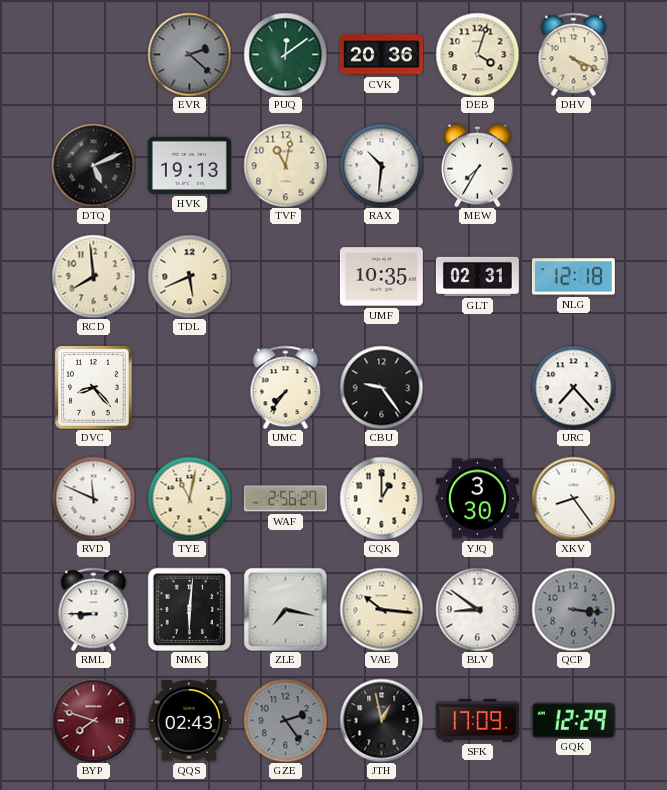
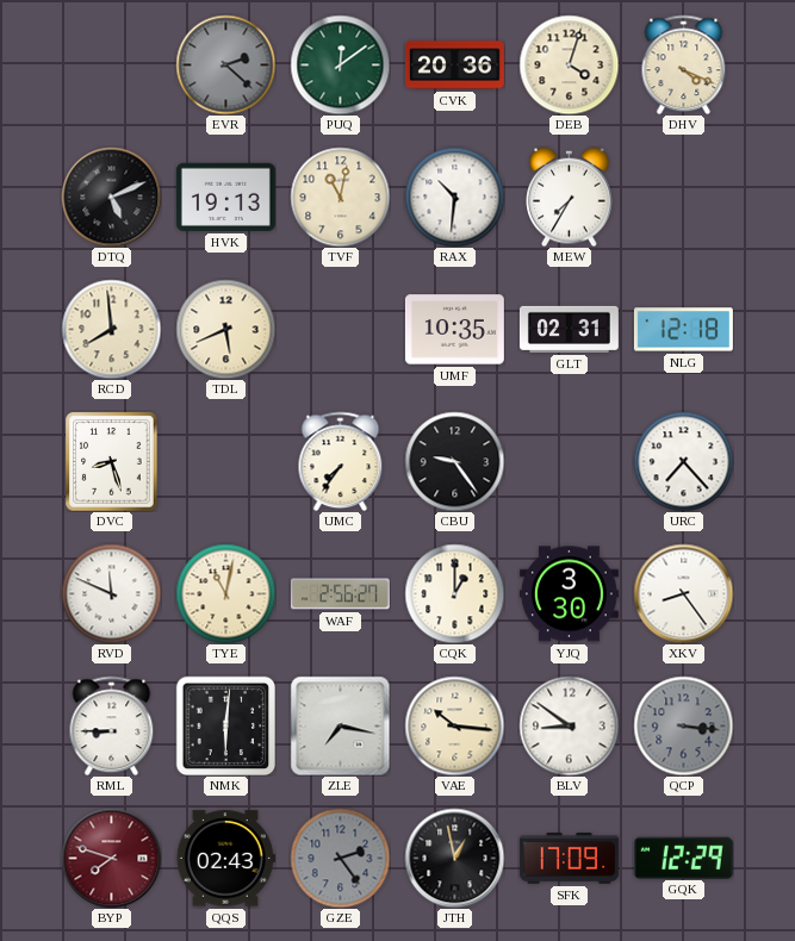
DVC: 8:23 -> 8:27
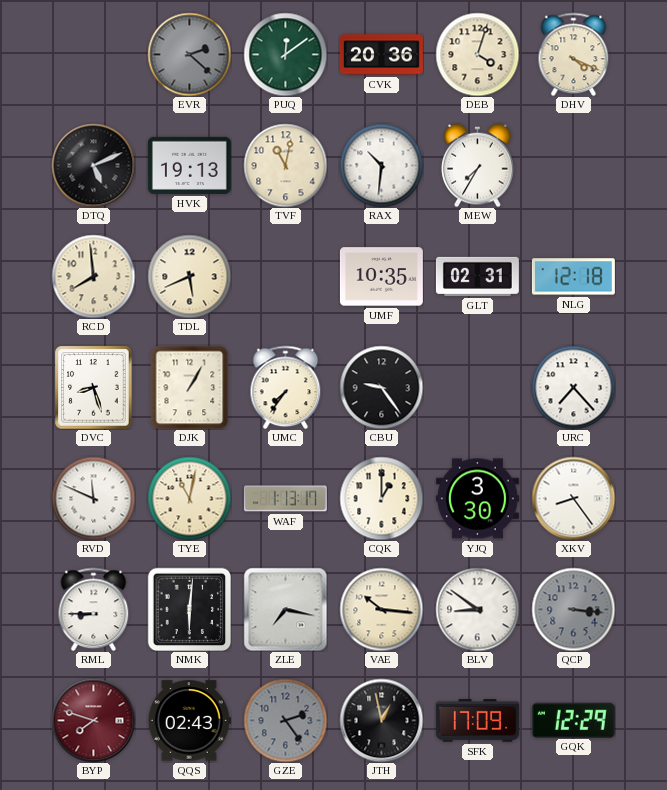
DJK: none -> 1:05
WAF: 2:56 -> 1:13
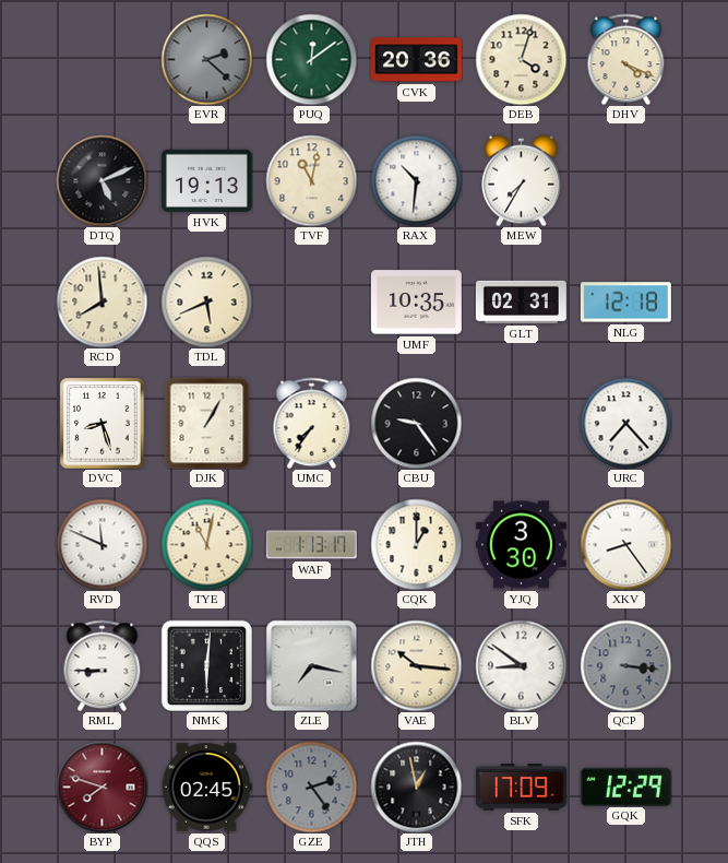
QQS: 02:43 -> 02:45
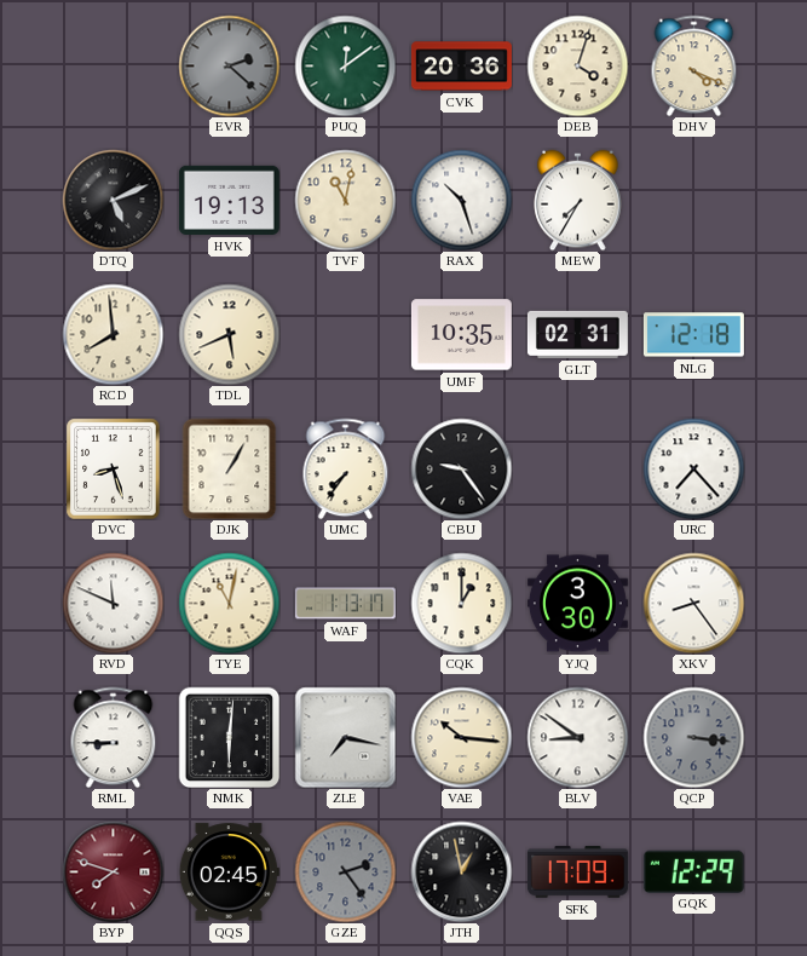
RAX: 10:31 -> 10:27
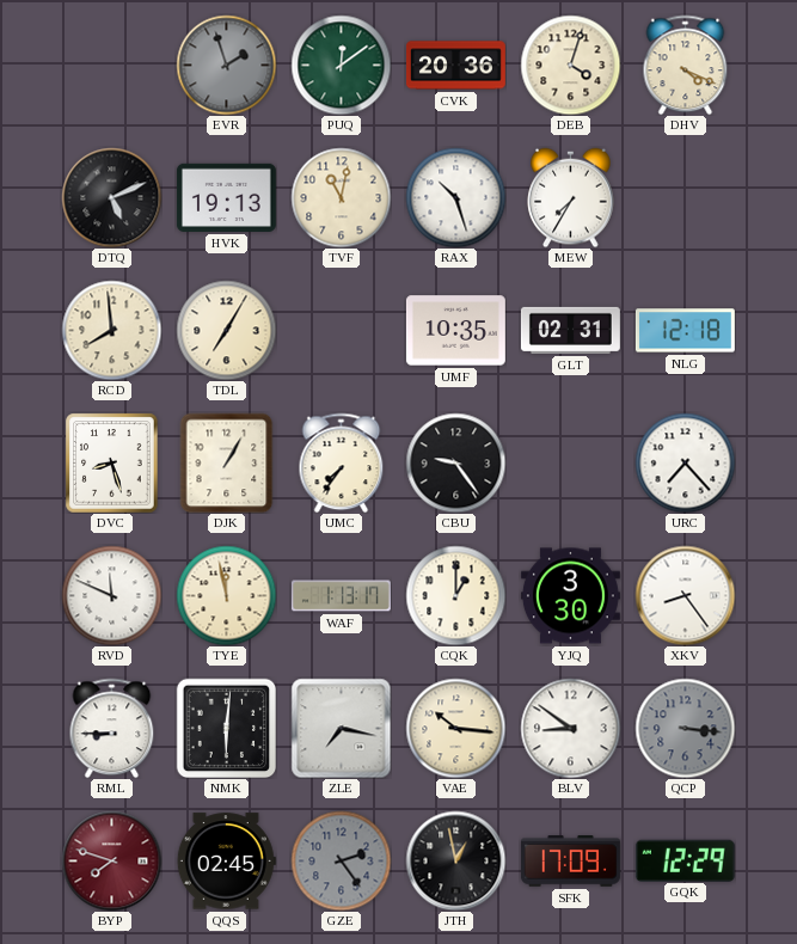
EVR: 2:22 -> 1:57
TDL: 5:41 -> 7:05
TYE: 11:02 -> 11:58
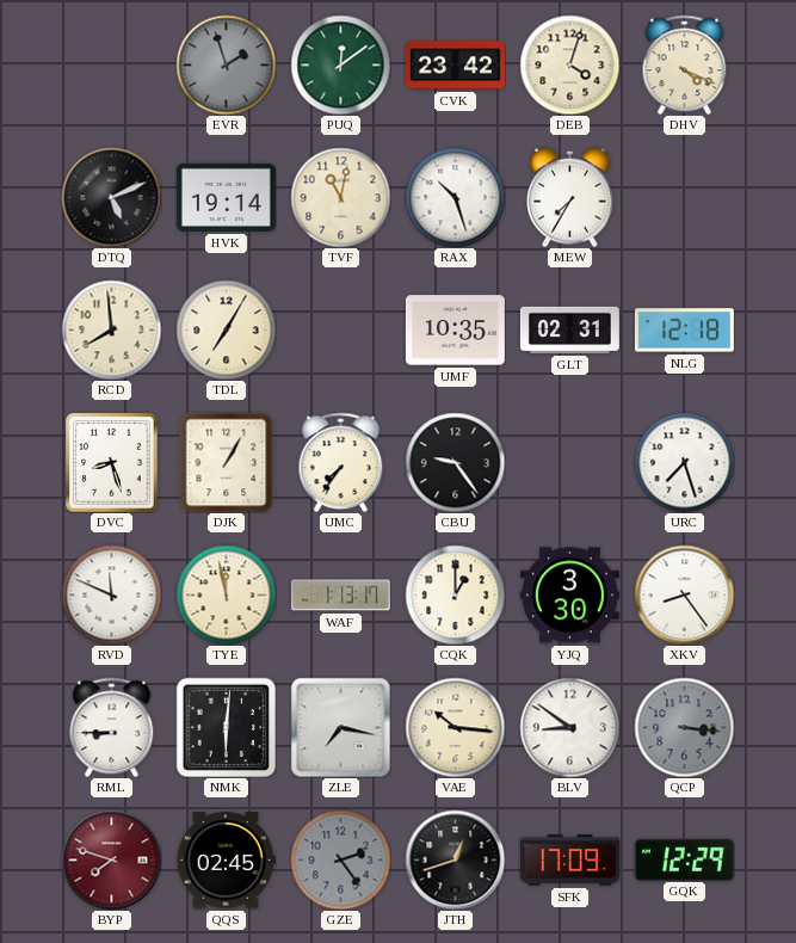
CVK: 20:36 -> 23:42
HVK: 19:13 -> 19:14
URC: 7:23 -> 7:27
JTH: 12:58 -> 12:42
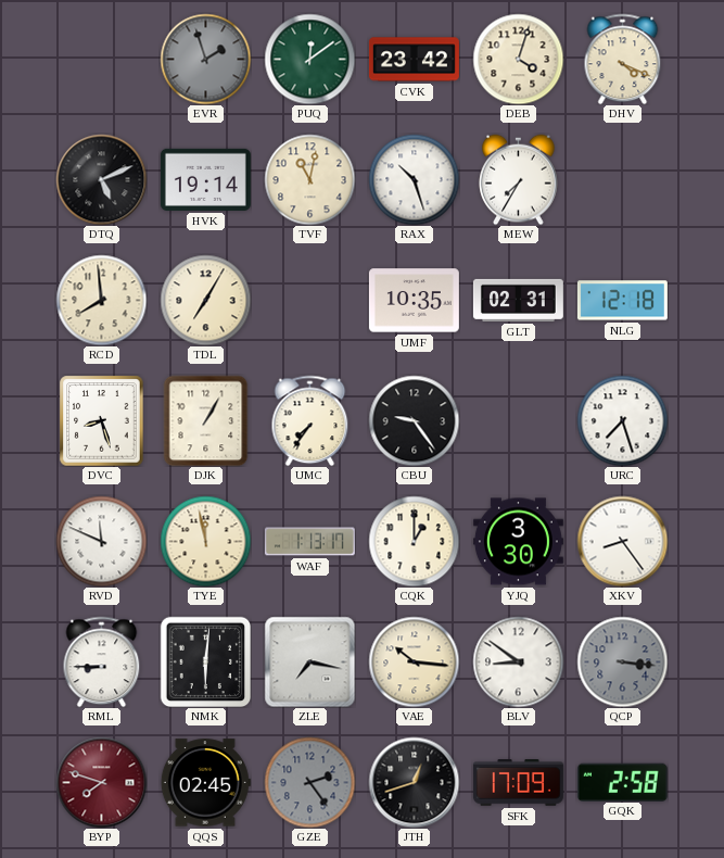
GQK: 12:29 -> 2:58
